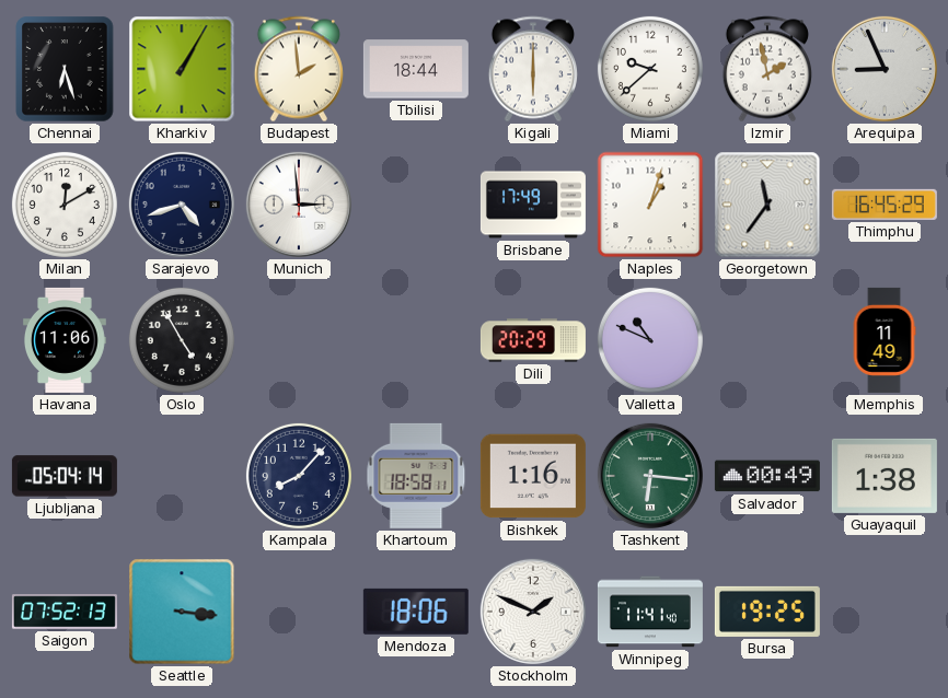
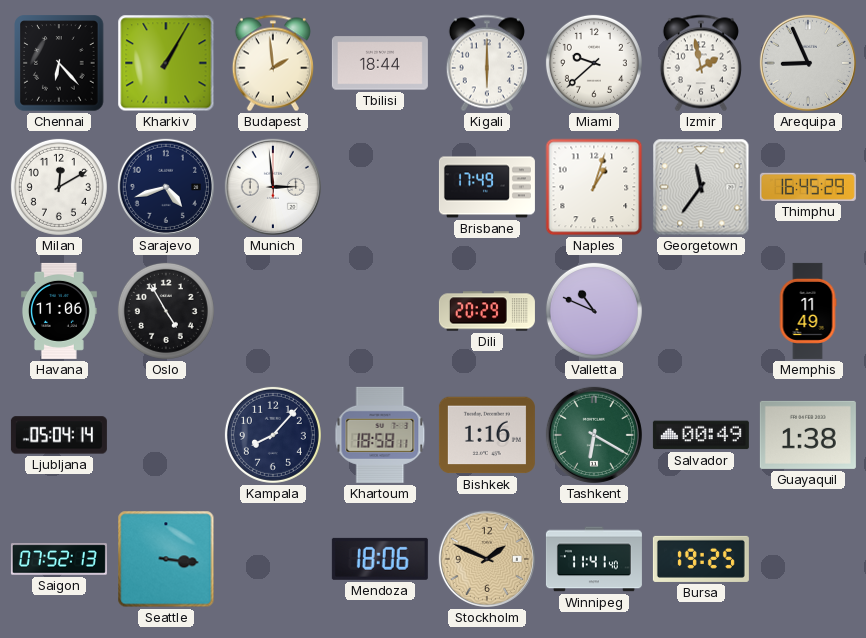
Chennai: 6:27 -> 6:23
Tashkent: 6:16 -> 6:20
Stockholm dial: white -> champagne
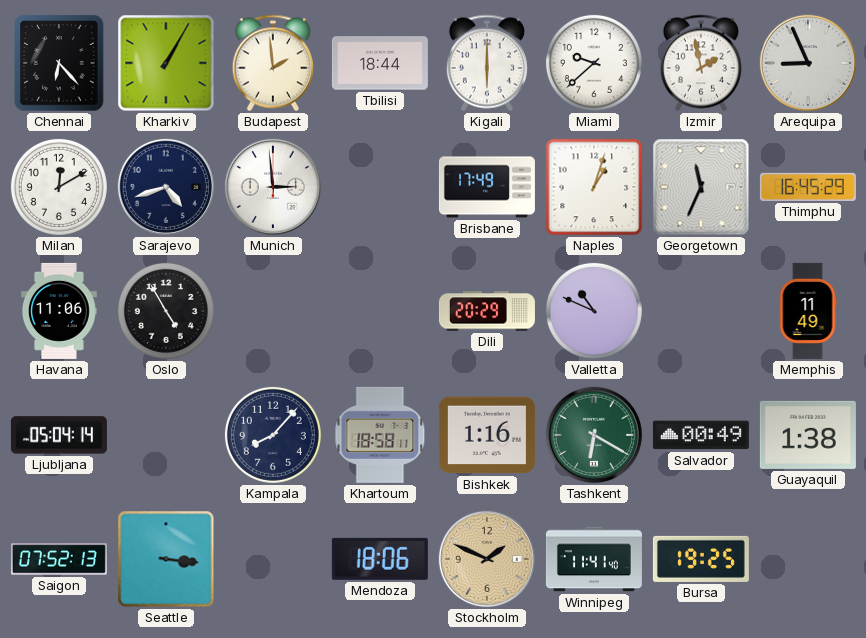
Georgetown: 11:36 -> 11:34
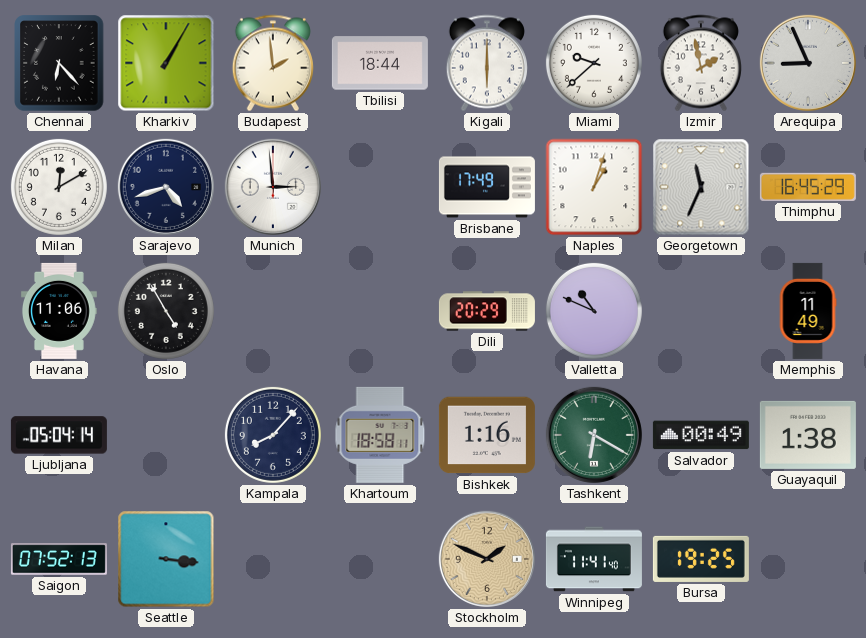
Mendoza: 18:06 -> none
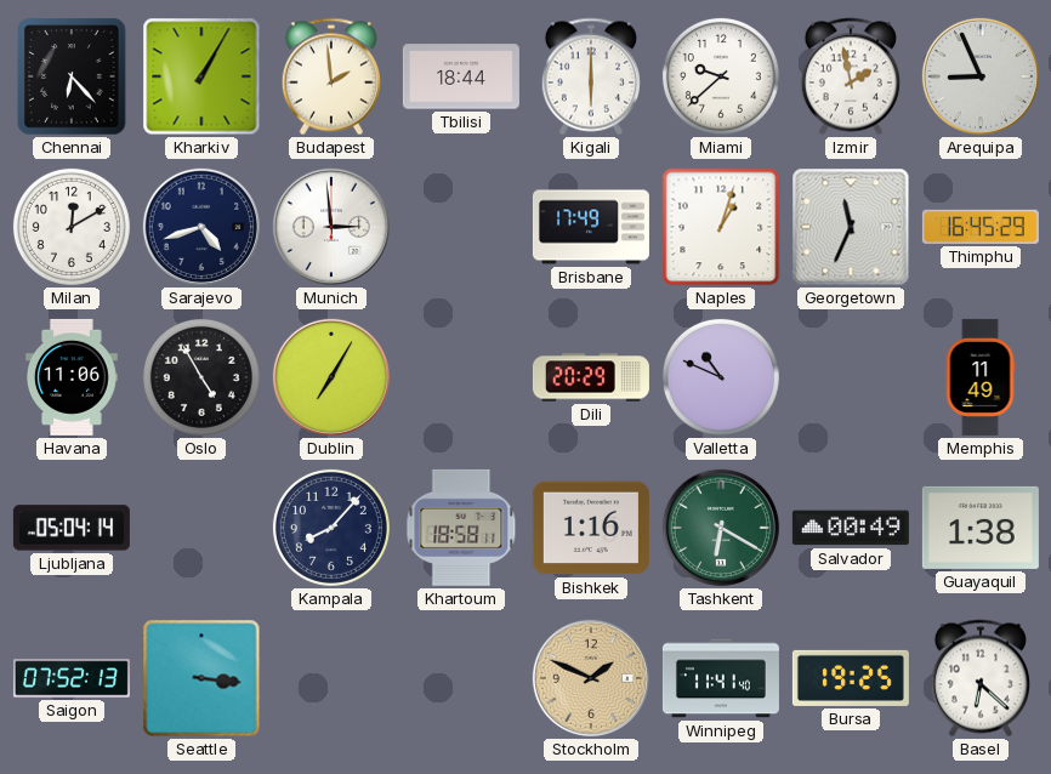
Dublin: none -> 7:05
Basel: none -> 6:22
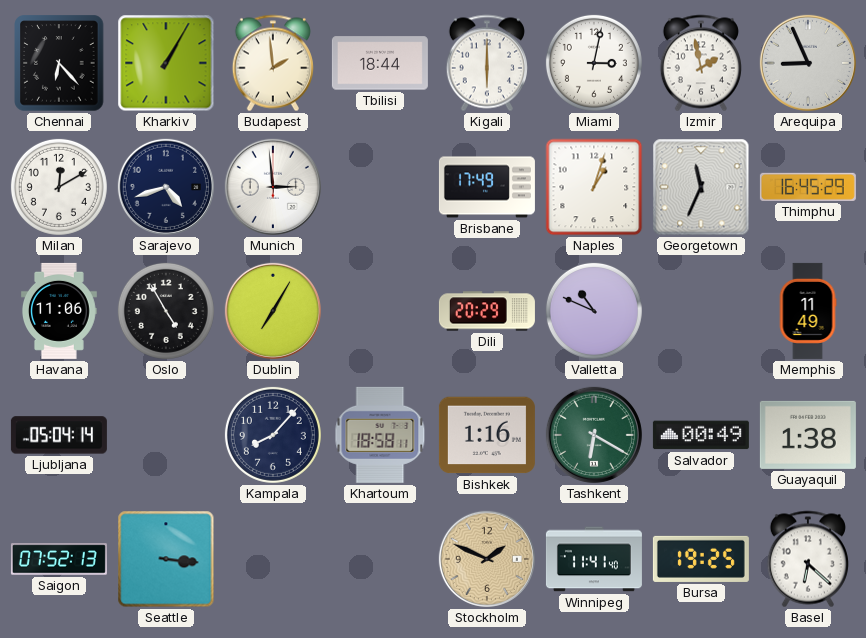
Miami: 9:38 -> 3:02
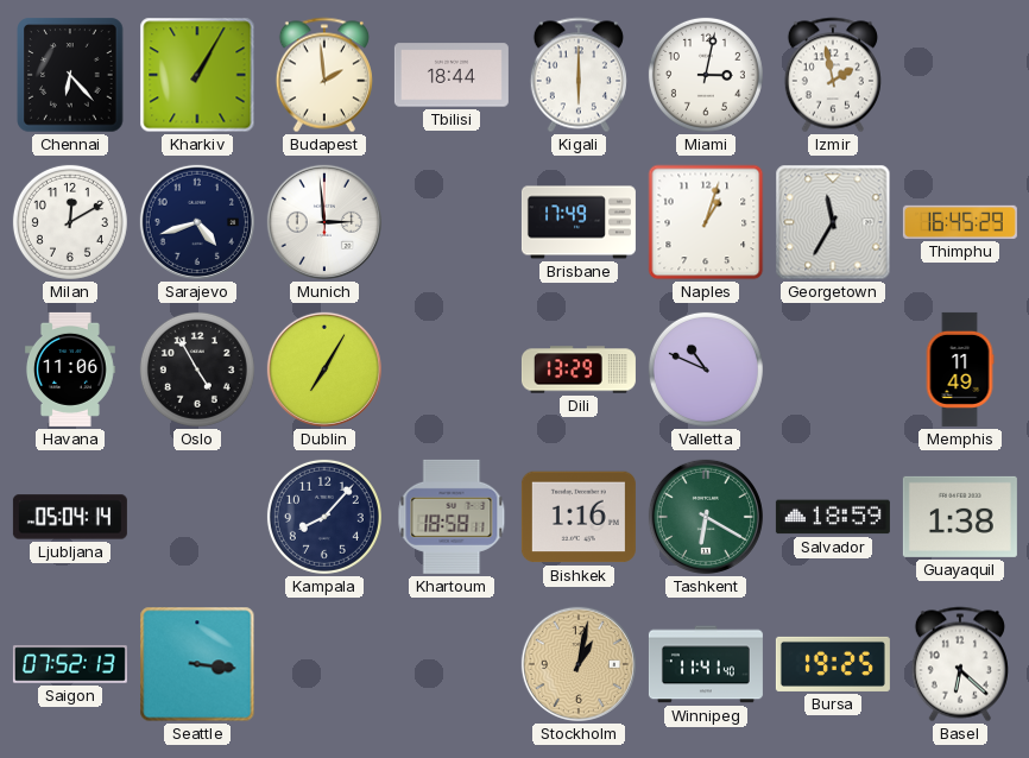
Arequipa: 8:56 -> none
Georgetown: 11:34 -> 11:35
Dili: 20:29 -> 13:29
Salvador: 00:49 -> 18:59
Stockholm: 1:49 -> 1:02
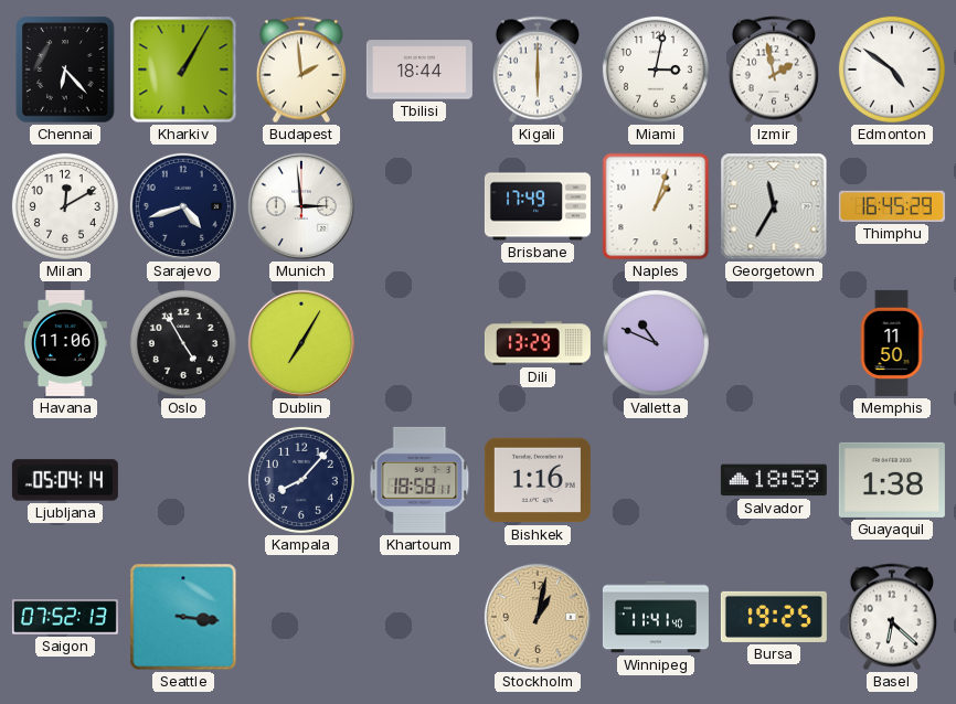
Edmonton: none -> 4:51
Memphis: 11:49 -> 11:50
Tashkent: 6:20 -> none
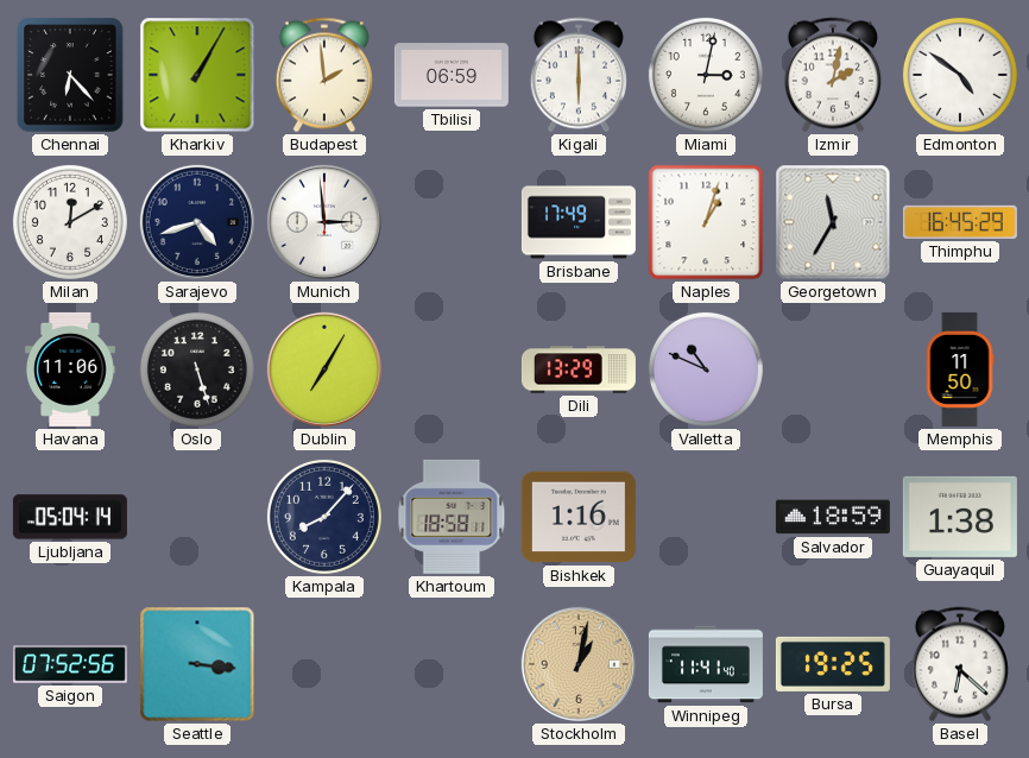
Tbilisi: 18:44 -> 06:59
Izmir: 1:58 -> 2:02
Oslo: 4:55 -> 5:27
Saigon: 07:52:13 -> 07:52:56
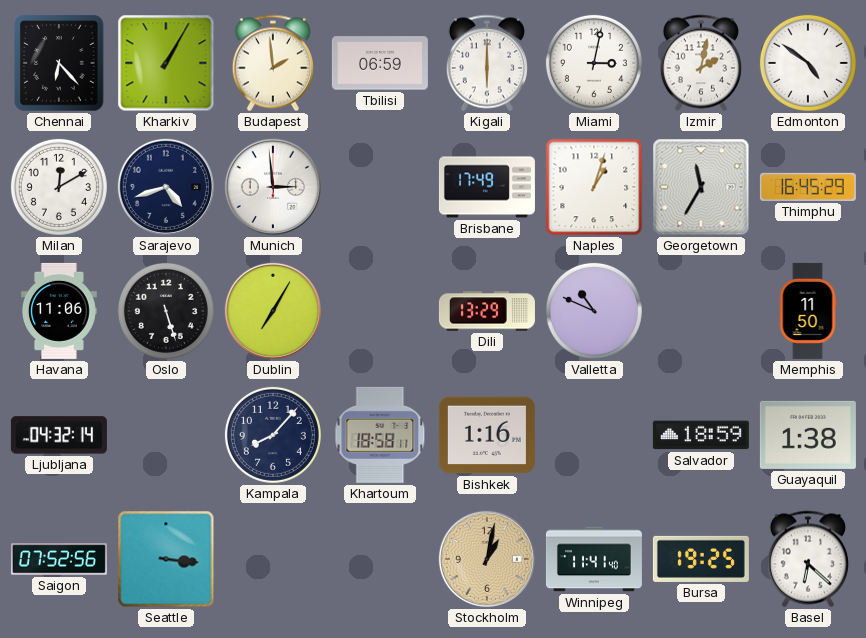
Ljubljana: 05:04 -> 04:32
